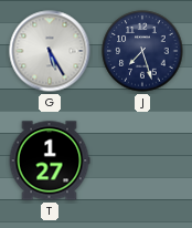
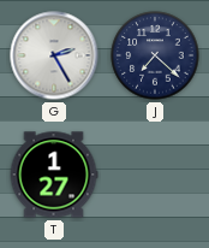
G: 5:25 -> 2:25
J: 7:27 -> 7:22
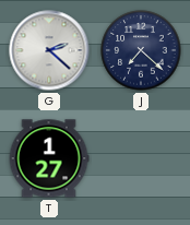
G: 2:25 -> 2:22
